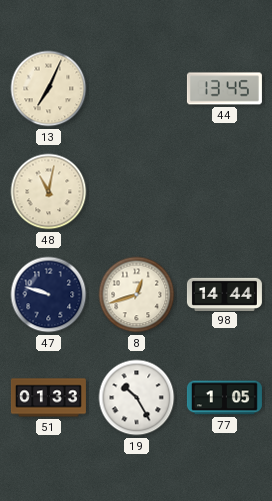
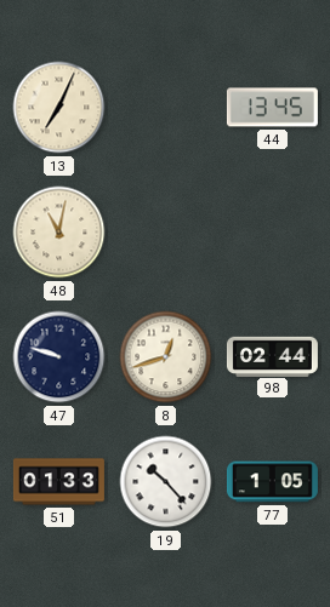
98: 14:44 -> 02:44
19: 10:25 -> 10:23
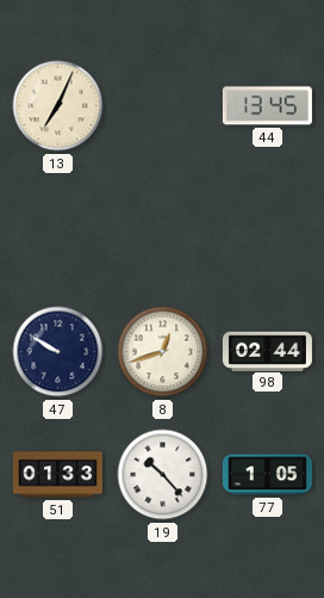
48: 11:02 -> none
47: 9:48 -> 9:50
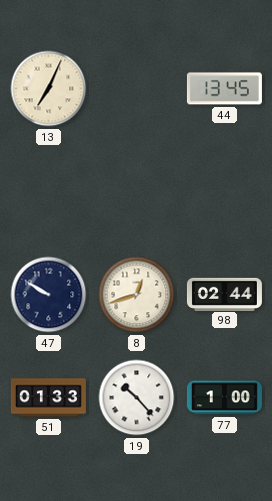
77: 1:05 -> 1:00
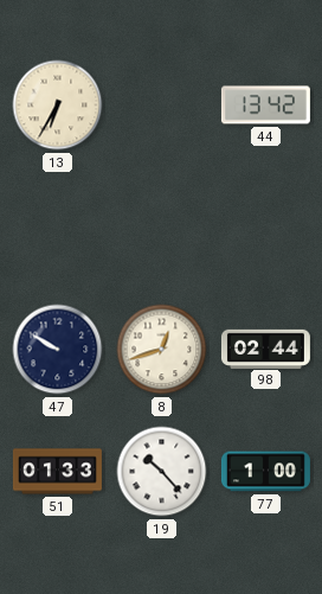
13: 7:04 -> 6:35
44: 13:45 -> 13:42
